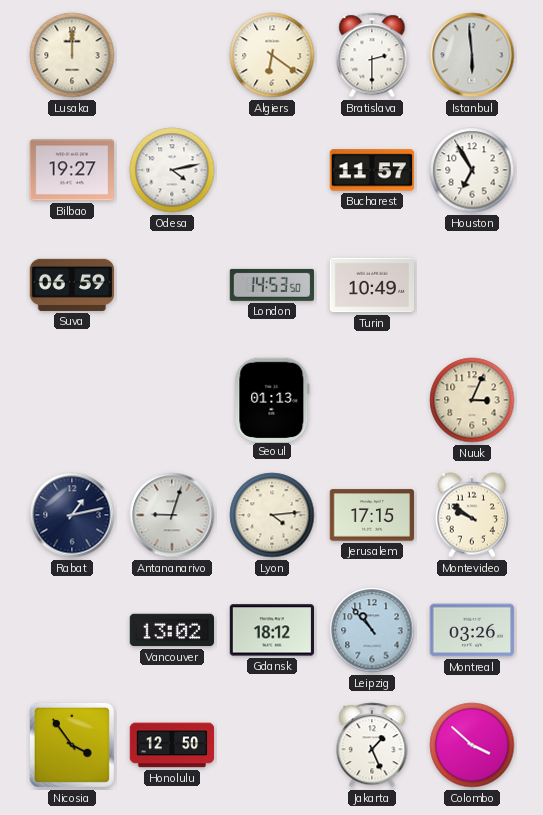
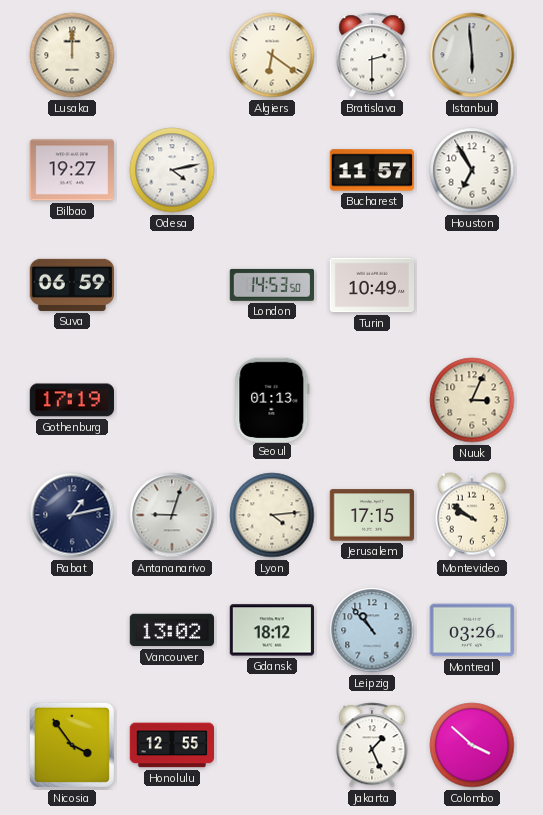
Gothenburg: none -> 17:19
Honolulu: 12:50 -> 12:55
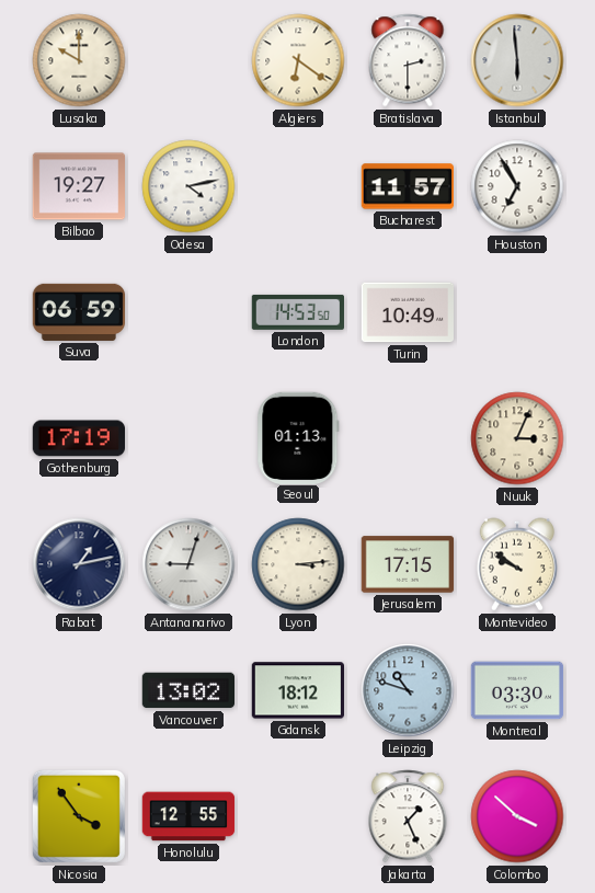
Lusaka: 12:00 -> 10:00
Lyon: 4:14 -> 3:14
Leipzig: 10:53 -> 10:48
Montreal: 03:26 -> 03:30
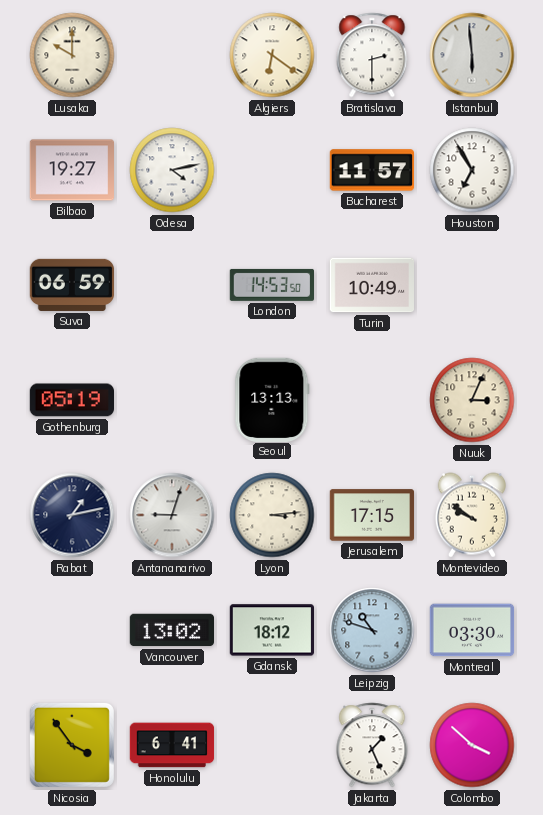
Gothenburg: 17:19 -> 05:19
Seoul: 01:13 -> 13:13
Honolulu: 12:55 -> 6:41
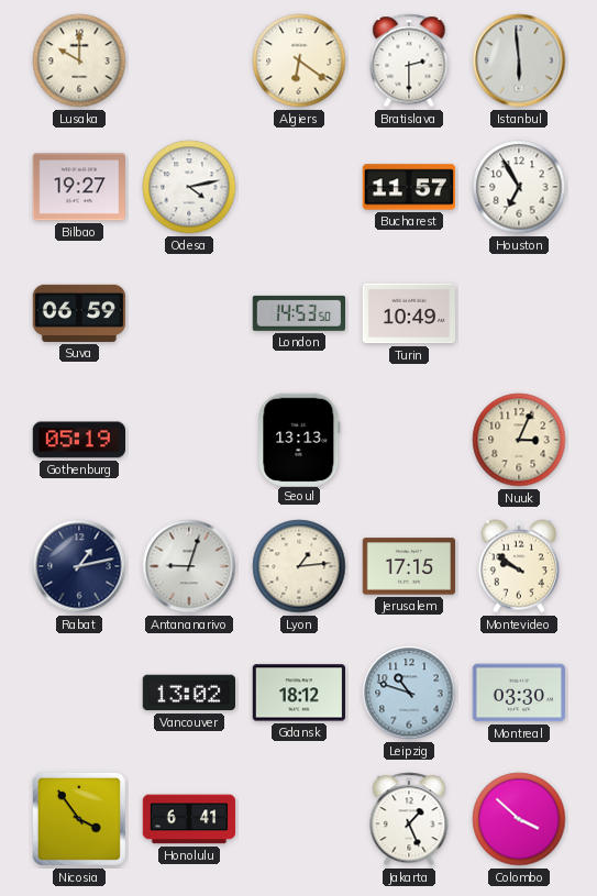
Lyon: 3:14 -> 1:14
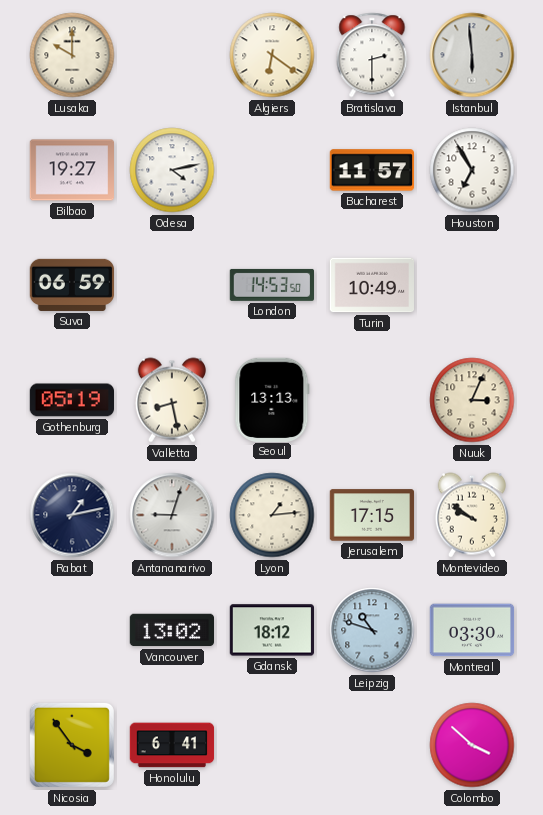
Valletta: none -> 8:28
Jakarta: 1:26 -> none
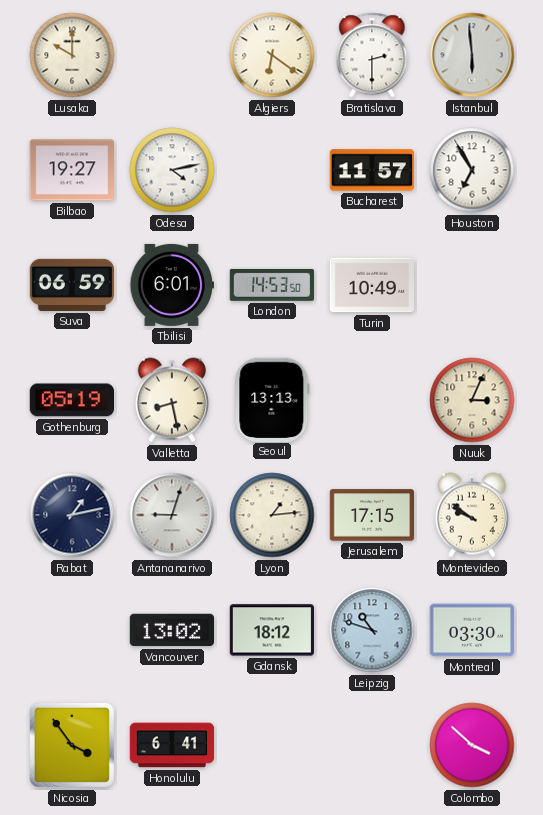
Tbilisi: none -> 6:01
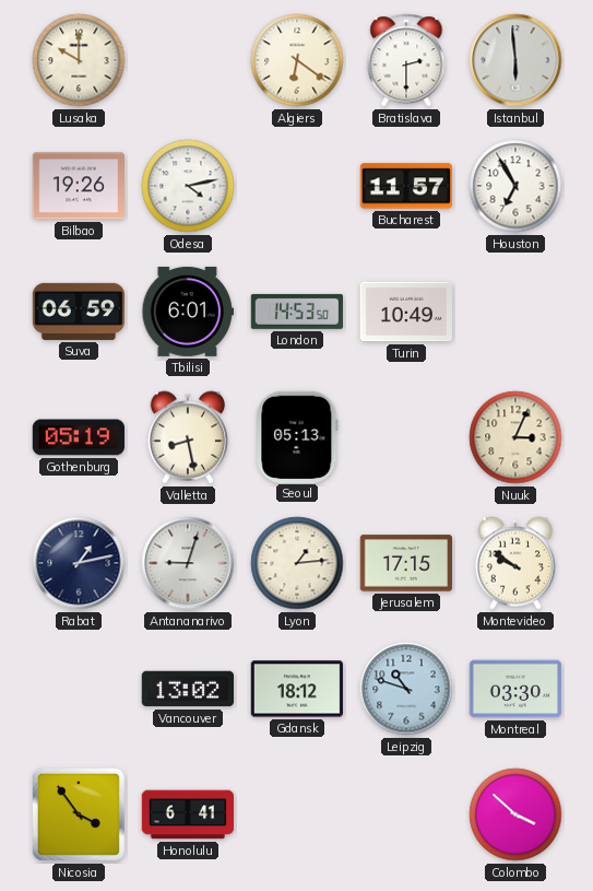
Bilbao: 19:27 -> 19:26
Seoul: 13:13 -> 05:13
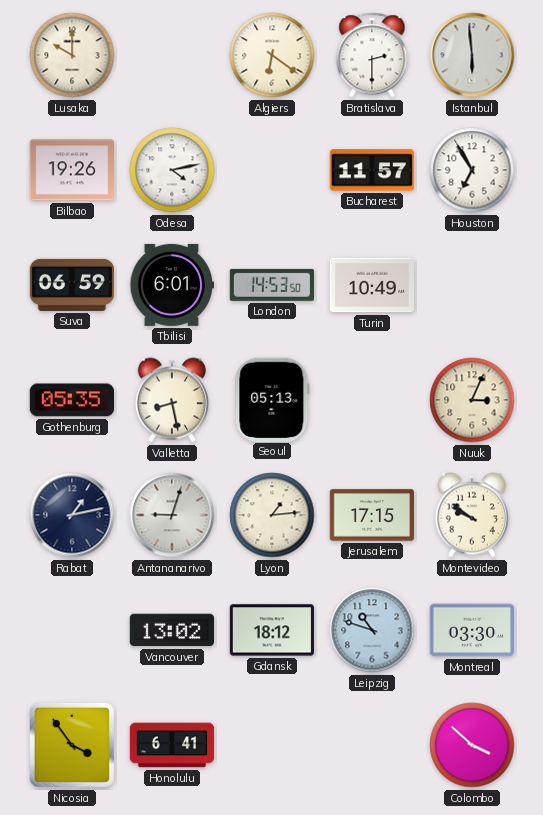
Gothenburg: 05:19 -> 05:35
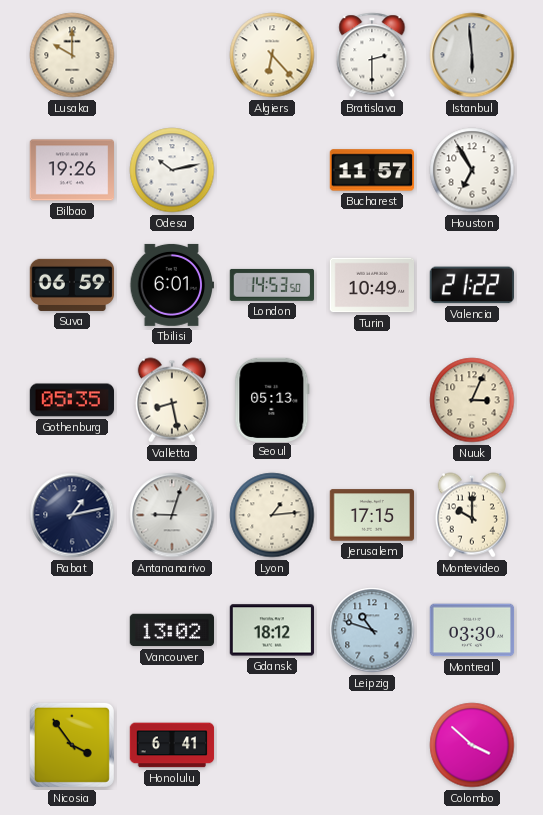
Algiers: 6:21 -> 6:23
Odesa: 4:13 -> 10:13
Valencia: none -> 21:22
Montevideo: 9:51 -> 10:00
